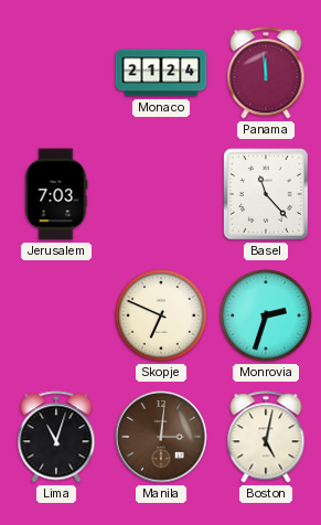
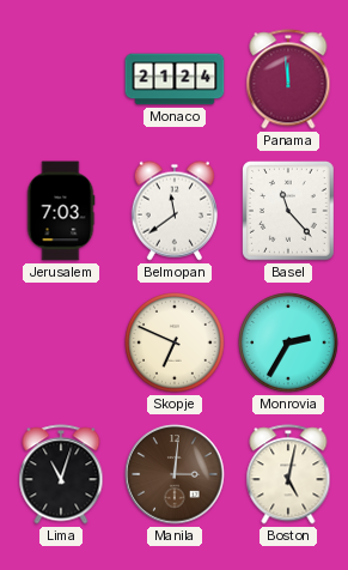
Belmopan: none -> 11:39
Monrovia: 2:33 -> 2:35
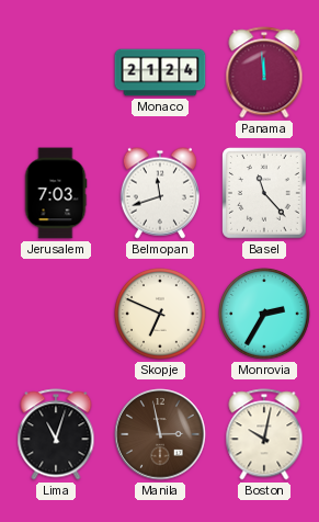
Belmopan: 11:39 -> 11:42
Manila: 3:01 -> 2:58
Boston: 5:02 -> 10:02
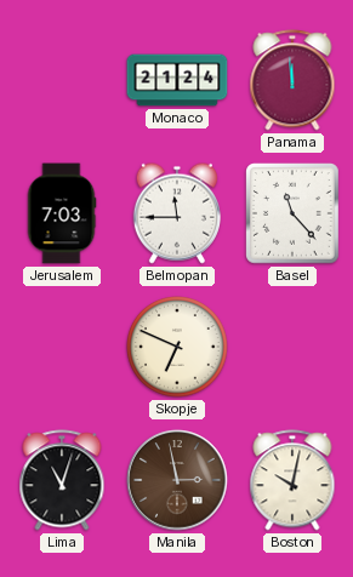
Belmopan: 11:42 -> 11:45
Monrovia: 2:35 -> none
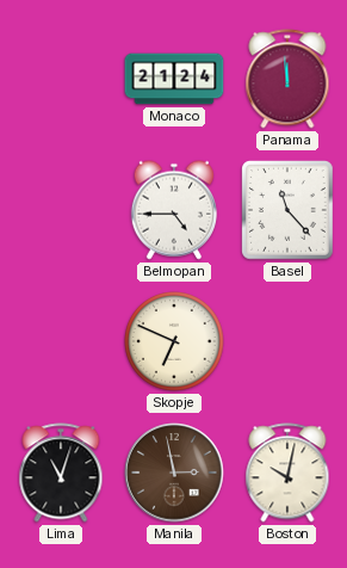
Jerusalem: 7:03 -> none
Belmopan: 11:45 -> 4:45
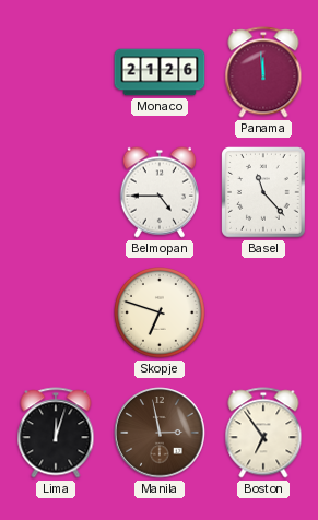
Monaco: 21:24 -> 21:26
Skopje: 6:49 -> 6:48
Lima: 11:03 -> 12:03
Boston: 10:02 -> 6:54
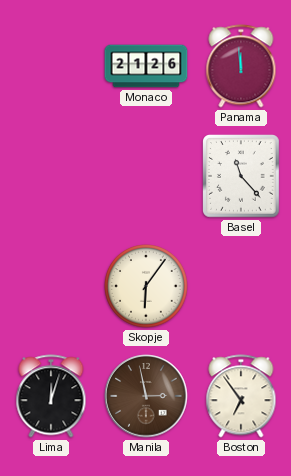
Belmopan: 4:45 -> none
Skopje: 6:48 -> 6:06
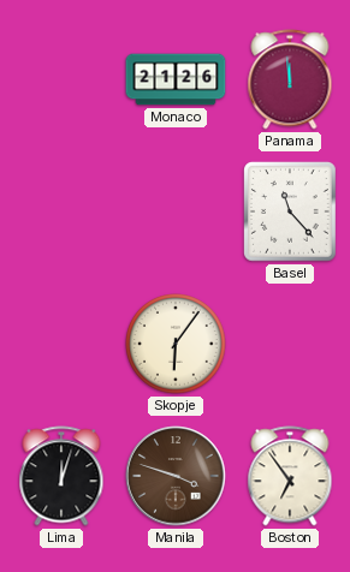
Manila: 2:58 -> 3:48
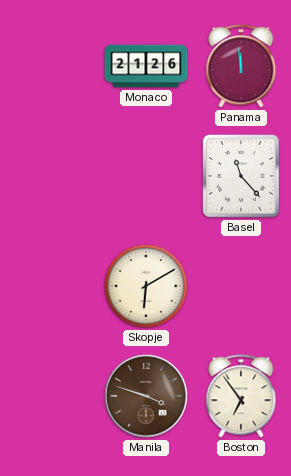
Skopje: 6:06 -> 6:10
Lima: 12:03 -> none
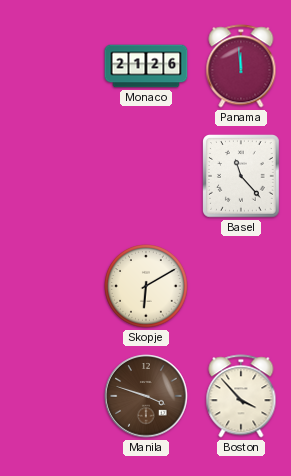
Boston: 6:54 -> 3:53
